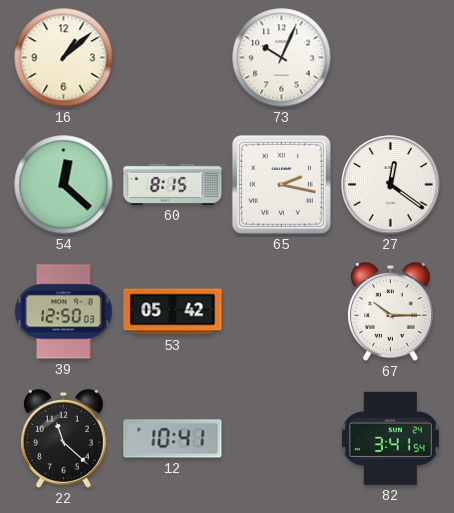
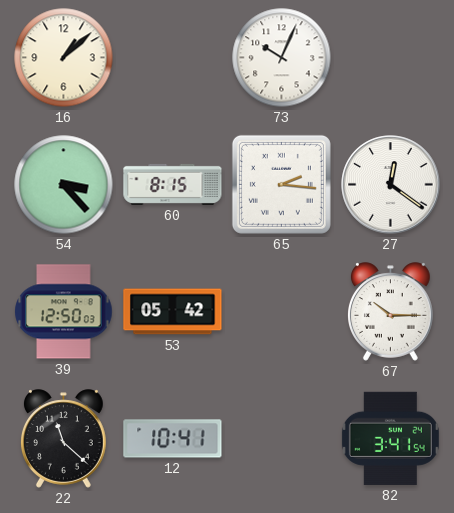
54: 12:22 -> 3:23
65: 2:17 -> 2:16
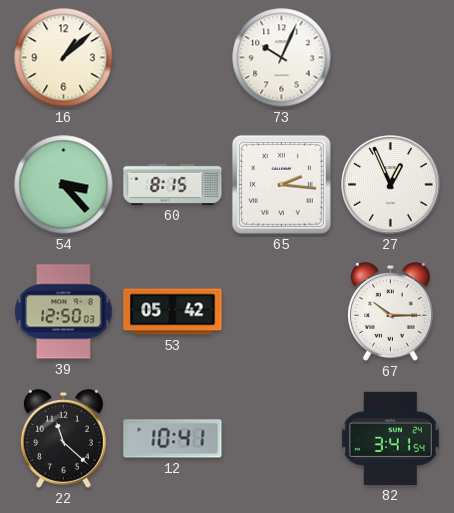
27: 12:21 -> 12:56
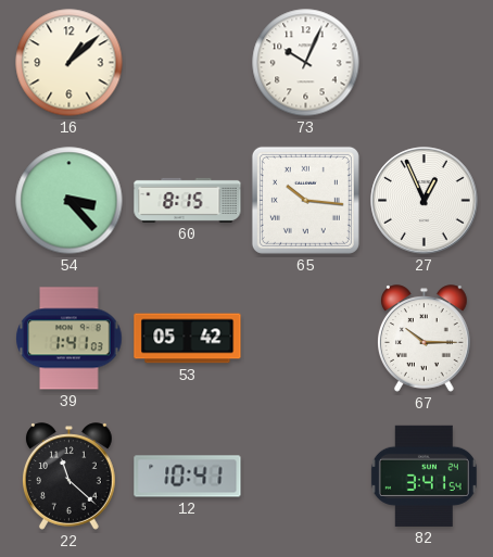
65: 2:16 -> 10:16
39: 12:50 -> 1:41
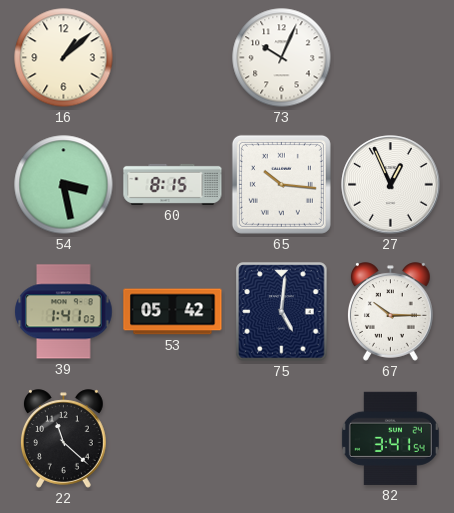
54: 3:23 -> 3:28
75: none -> 5:01
12: 10:41 -> none
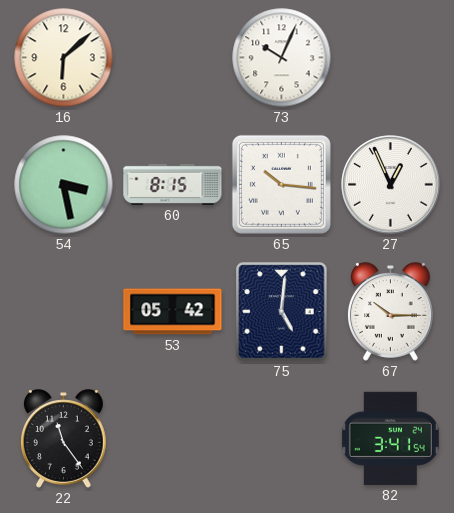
16: 1:08 -> 6:08
39: 1:41 -> none
22: 11:22 -> 11:24
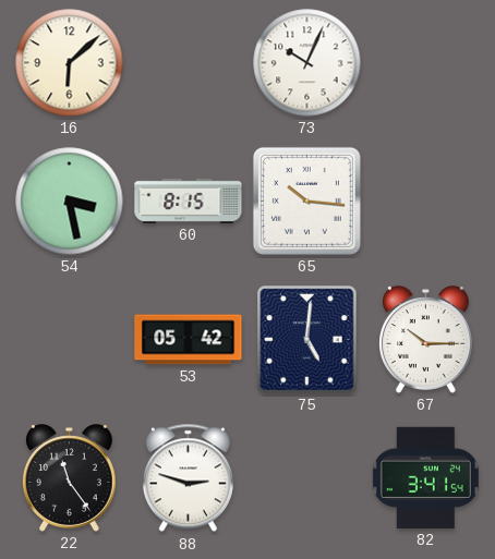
27: 12:56 -> none
88: none -> 2:48
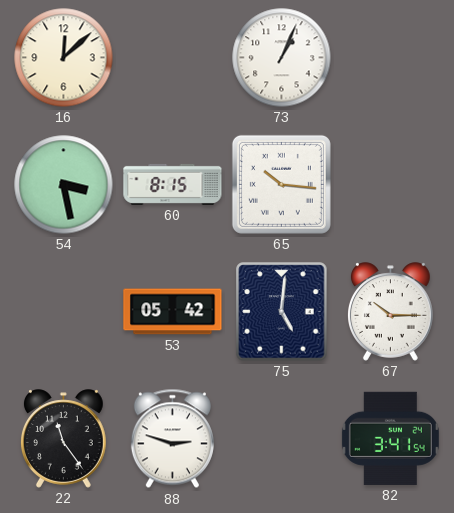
16: 6:08 -> 12:08
73: 10:04 -> 1:04
